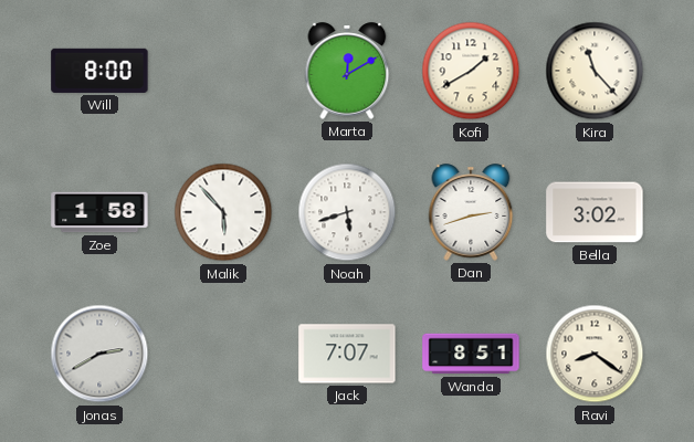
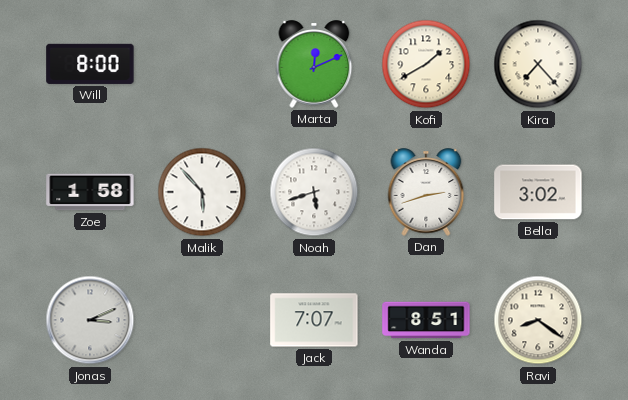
Marta: 12:10 -> 12:11
Kira: 11:23 -> 7:23
Jonas: 2:40 -> 3:11
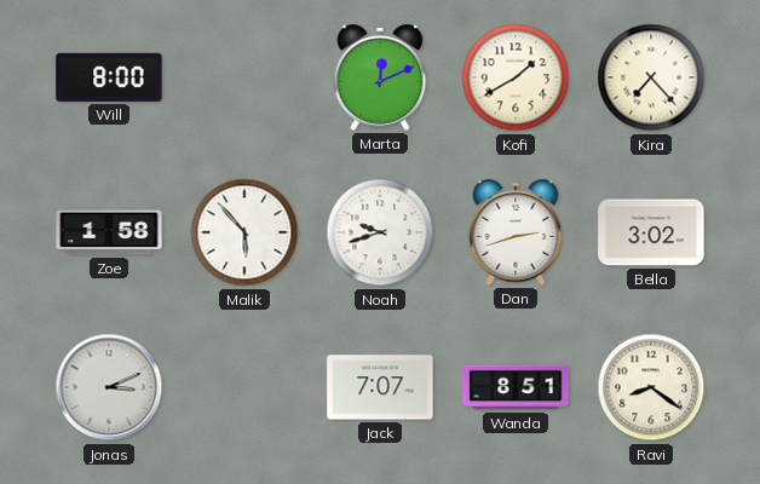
Noah: 5:42 -> 9:42
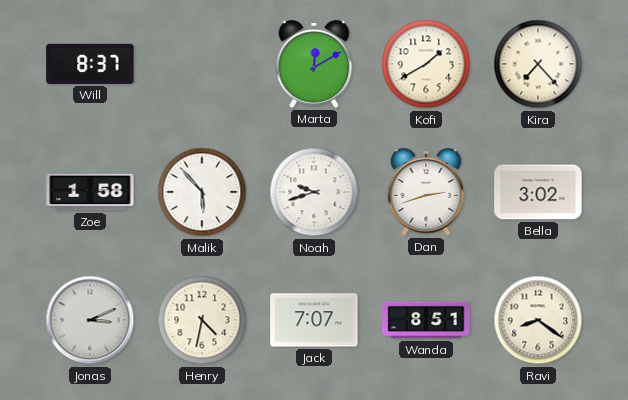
Will: 8:00 -> 8:37
Marta: 12:11 -> 12:10
Henry: none -> 4:32
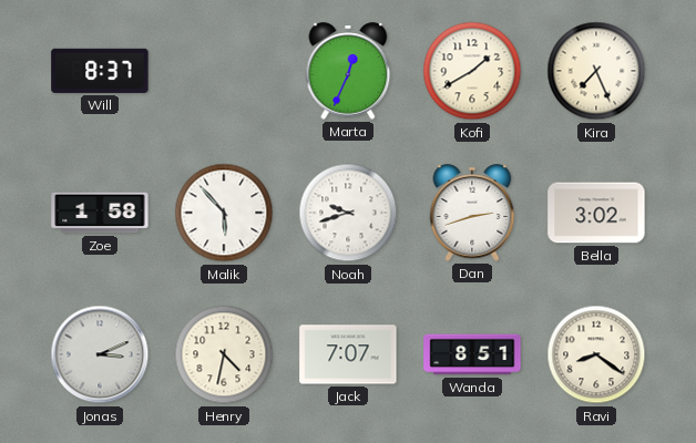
Marta: 12:10 -> 12:34
Kira: 7:23 -> 7:26
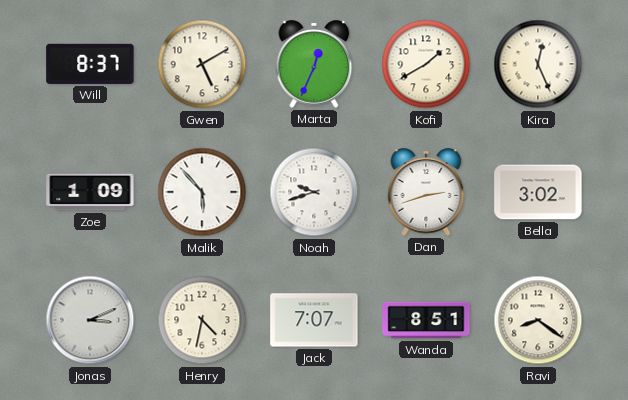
Gwen: none -> 5:10
Kira: 7:26 -> 12:26
Zoe: 1:58 -> 1:09
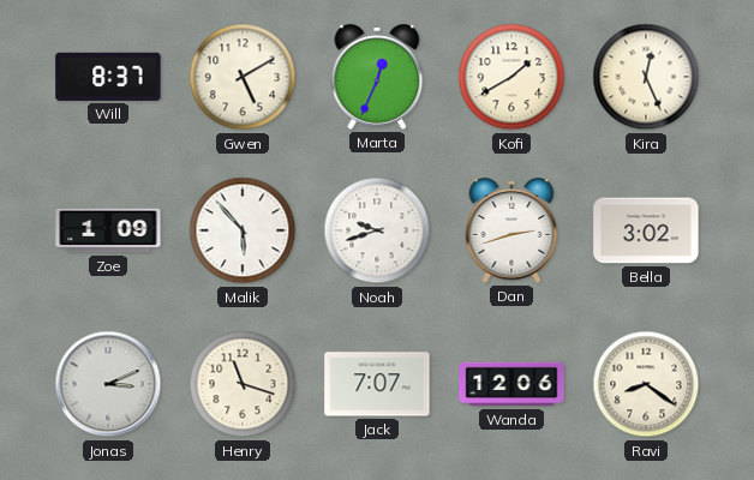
Henry: 4:32 -> 11:18
Wanda: 8:51 -> 12:06
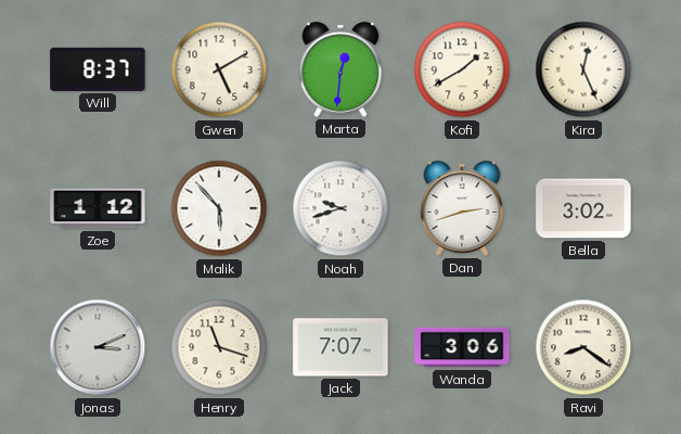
Marta: 12:34 -> 12:31
Zoe: 1:09 -> 1:12
Wanda: 12:06 -> 3:06
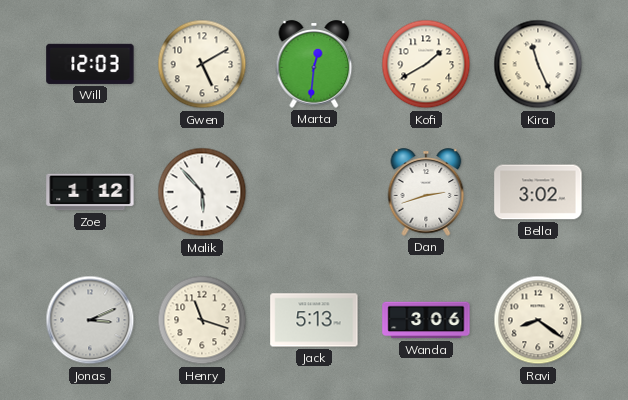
Will: 8:37 -> 12:03
Kira: 12:26 -> 11:26
Noah: 9:42 -> none
Jack: 7:07 -> 5:13
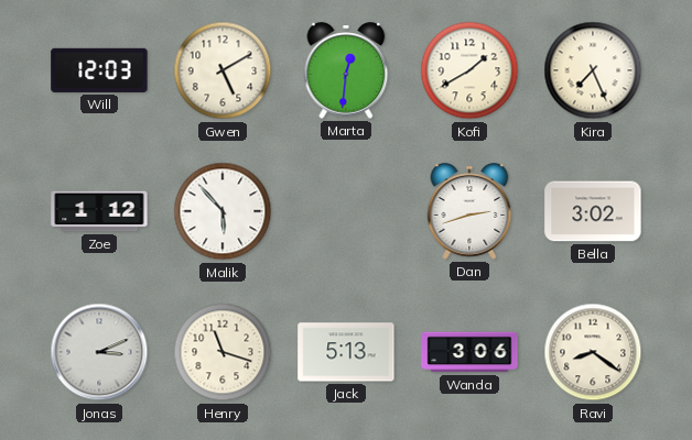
Kira: 11:26 -> 7:26
